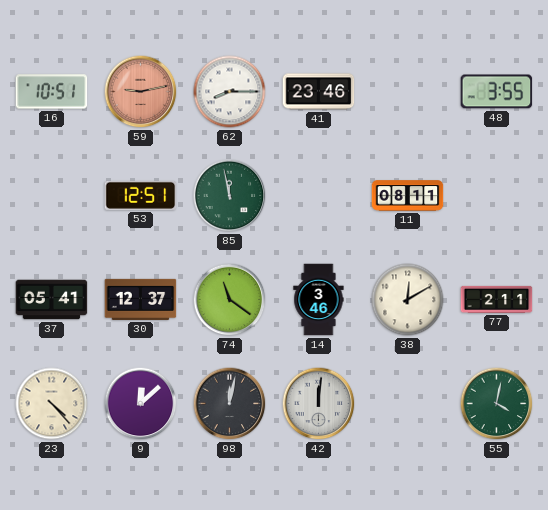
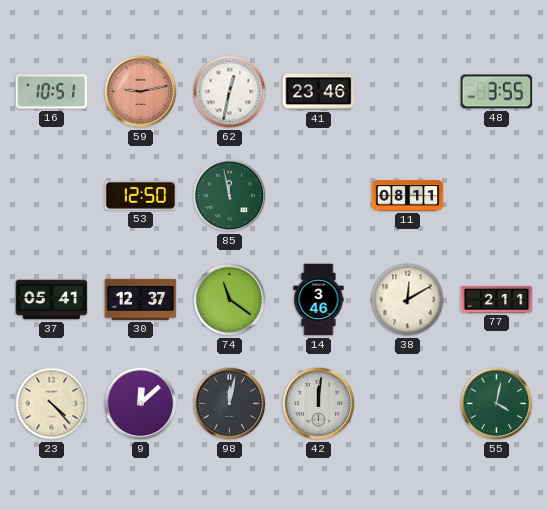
62: 8:15 -> 12:32
53: 12:51 -> 12:50
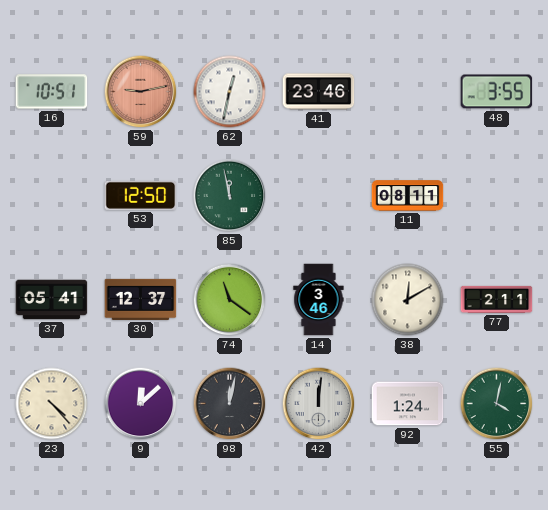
92: none -> 1:24
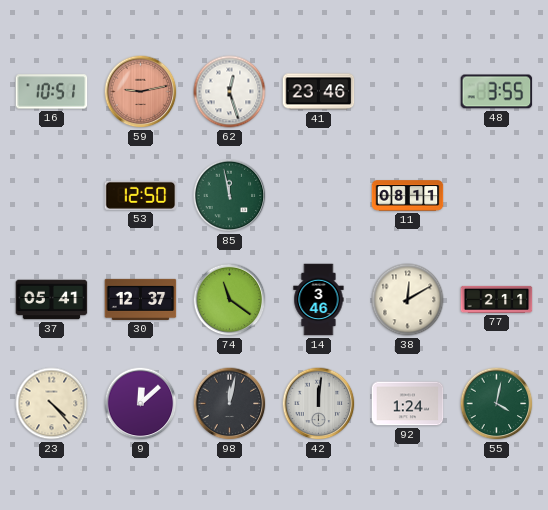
62: 12:32 -> 12:27
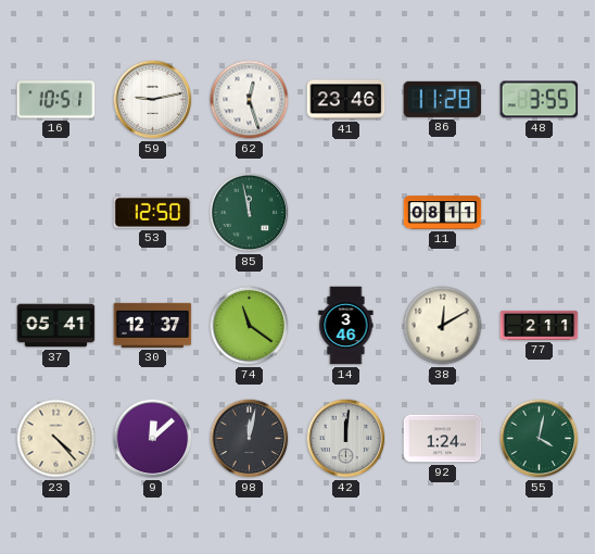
59 dial: salmon -> white
86: none -> 11:28
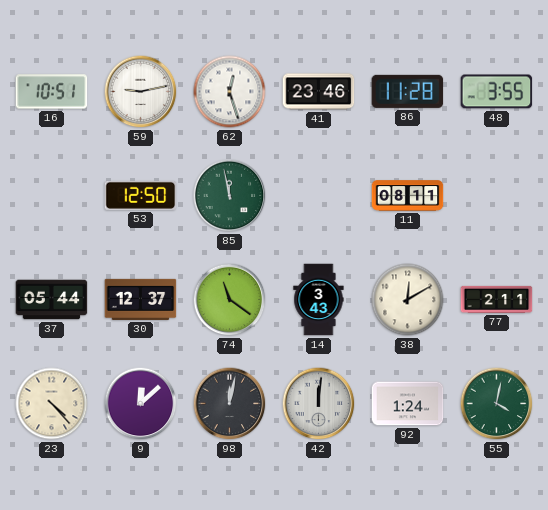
37: 05:41 -> 05:44
14: 3:46 -> 3:43
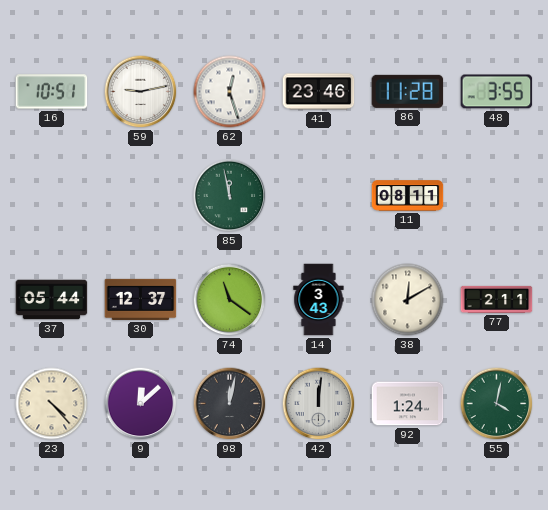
53: 12:50 -> none
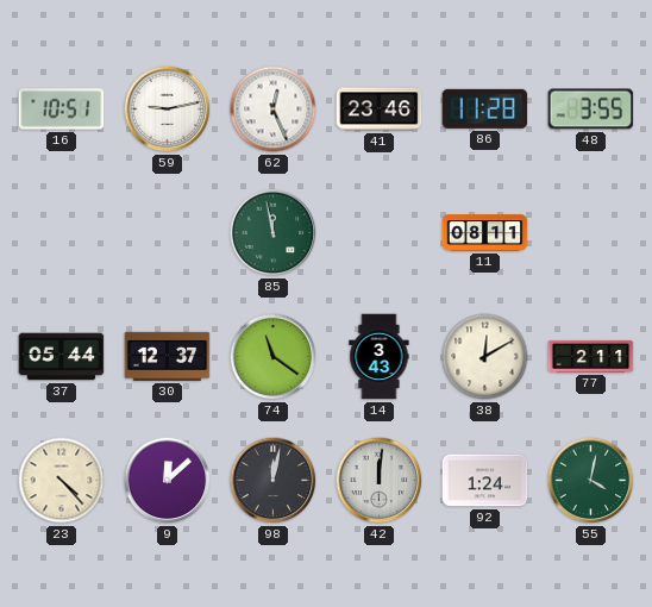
62: 12:27 -> 12:26
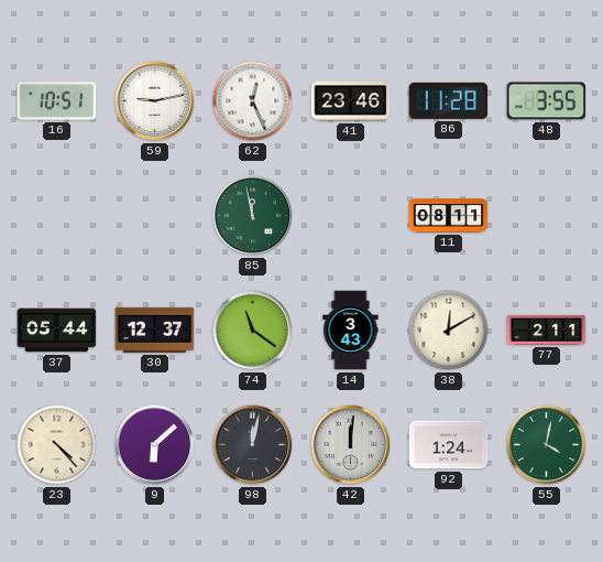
9: 12:08 -> 6:08
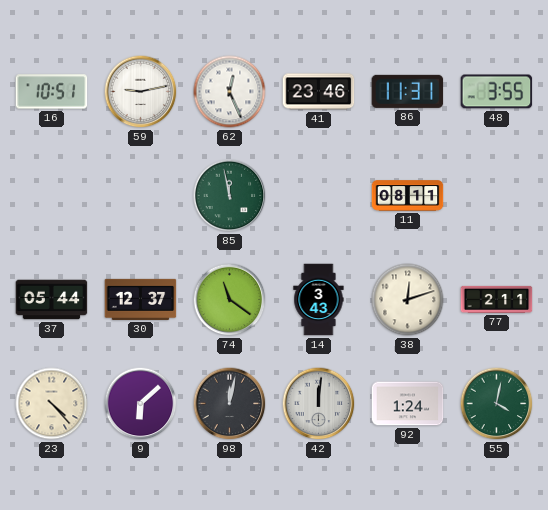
86: 11:28 -> 11:31
38: 12:10 -> 12:12
